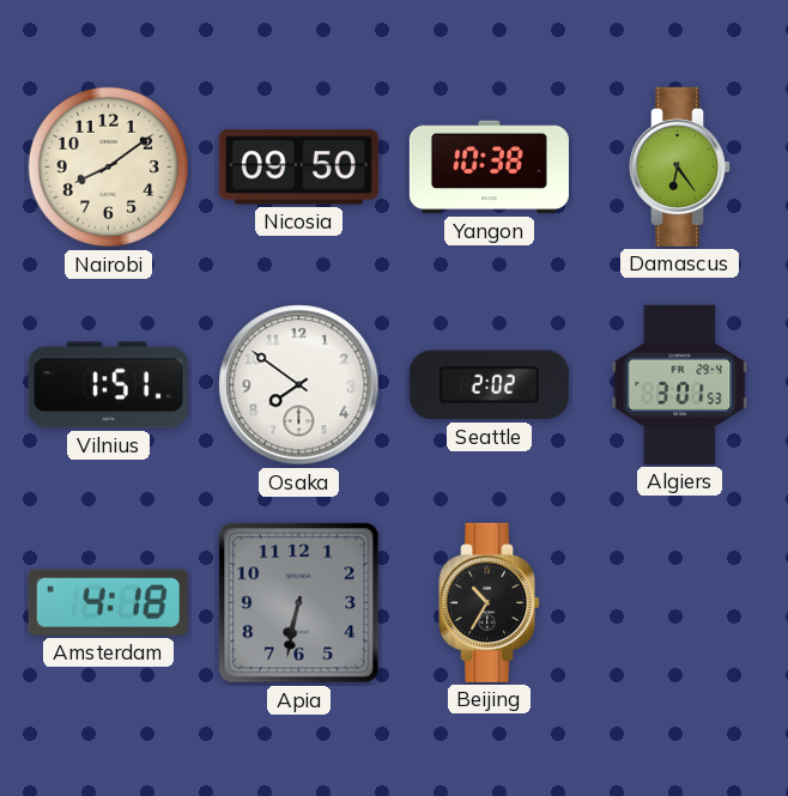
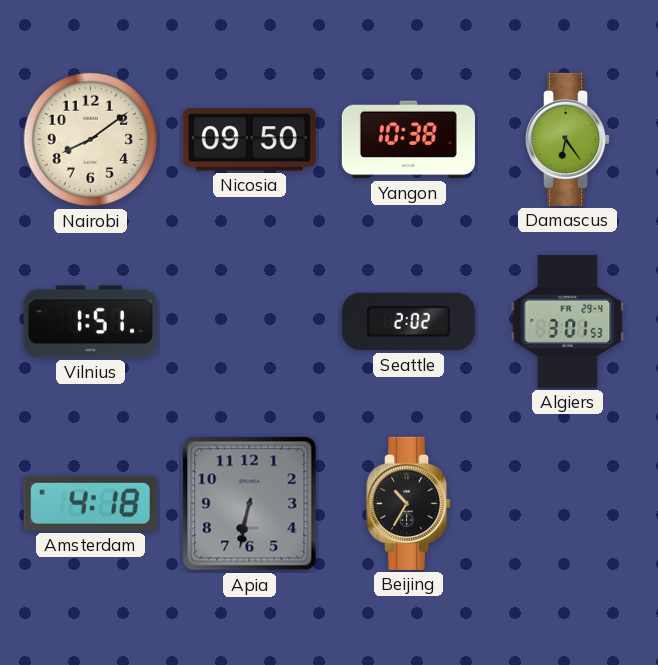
Osaka: 7:51 -> none
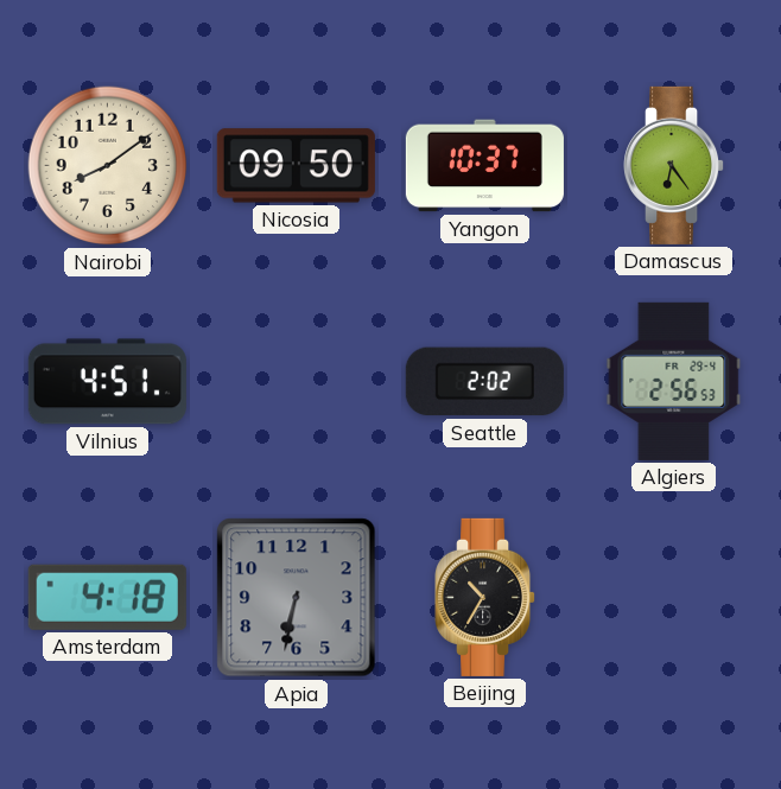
Yangon: 10:38 -> 10:37
Vilnius: 1:51 -> 4:51
Algiers: 3:01 -> 2:56
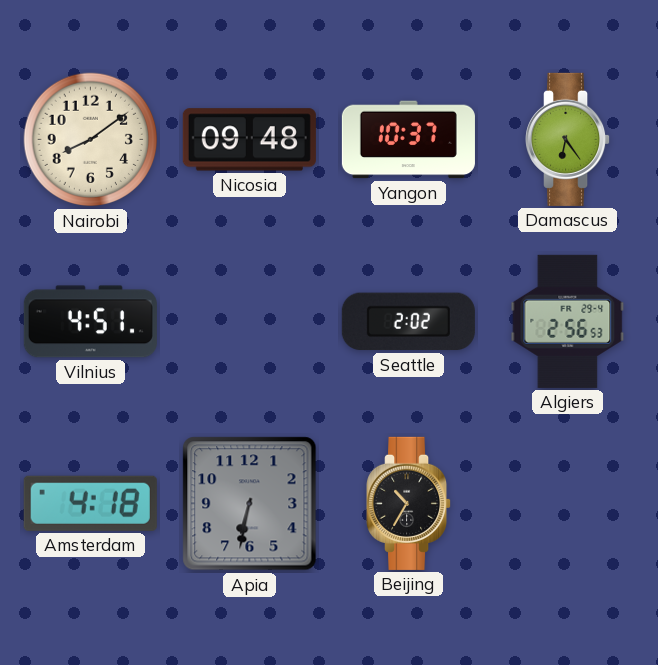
Nicosia: 09:50 -> 09:48
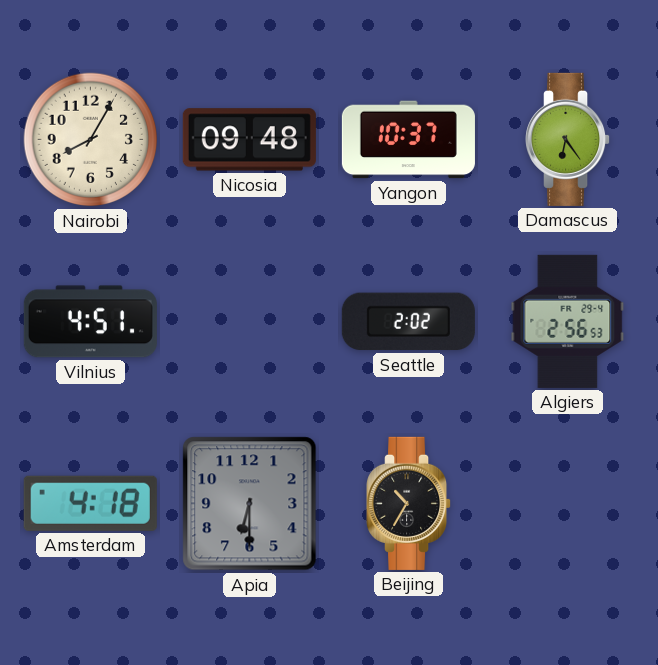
Nairobi: 8:09 -> 8:05
Apia: 6:32 -> 6:30
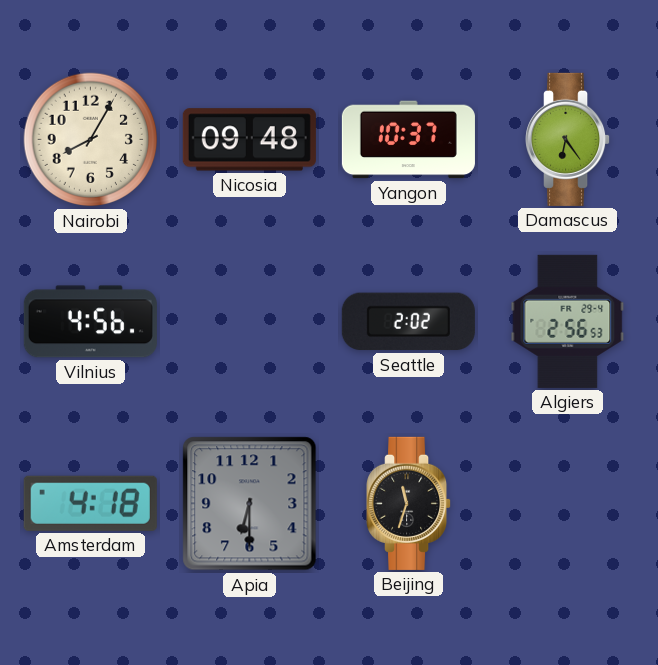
Vilnius: 4:51 -> 4:56
Beijing: 10:35 -> 11:33
